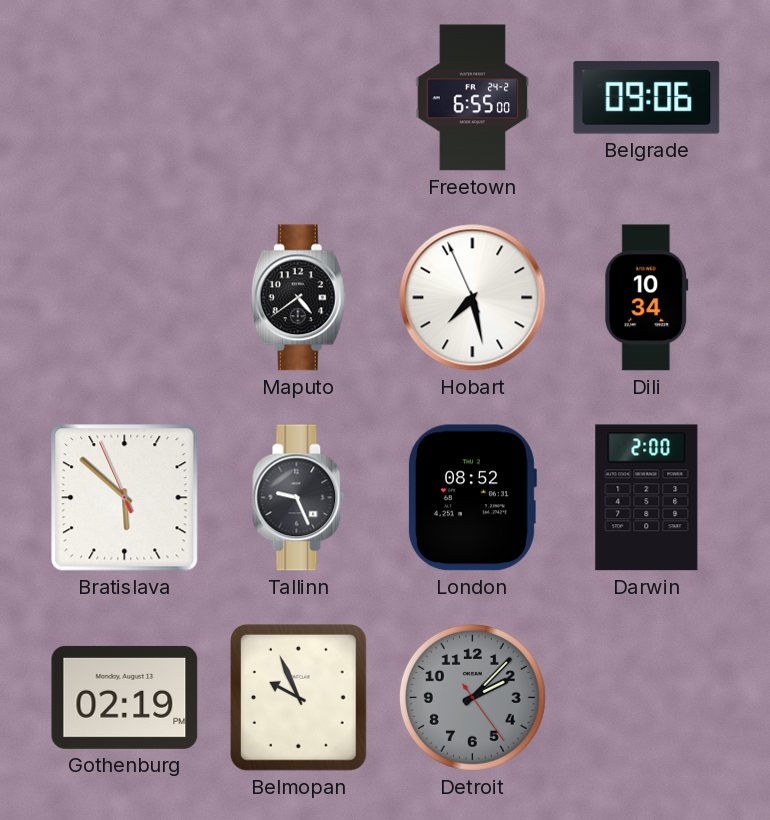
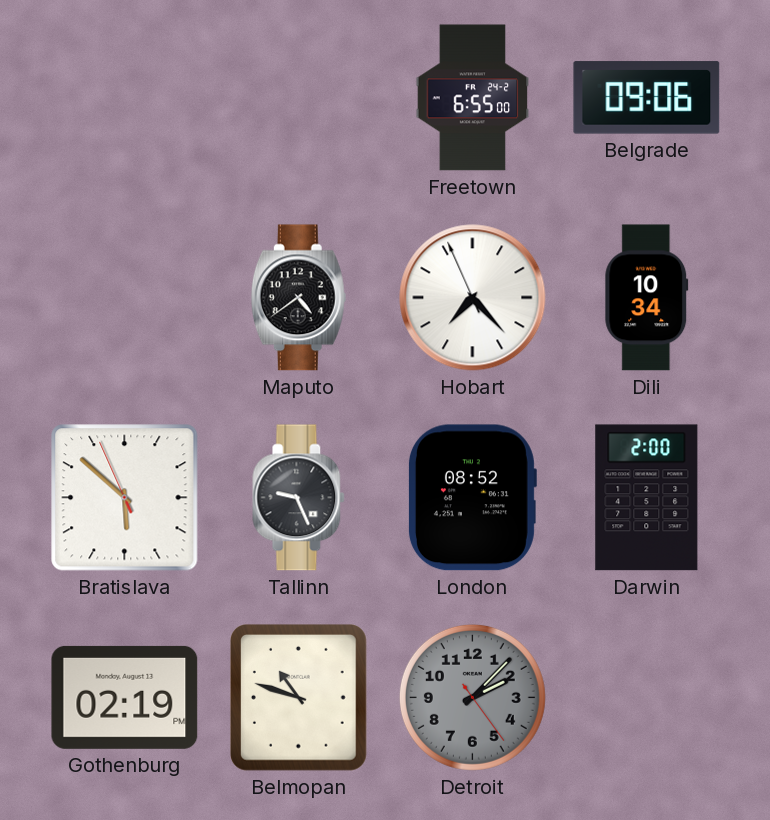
Hobart: 7:27 -> 7:22
Belmopan: 9:56 -> 10:48
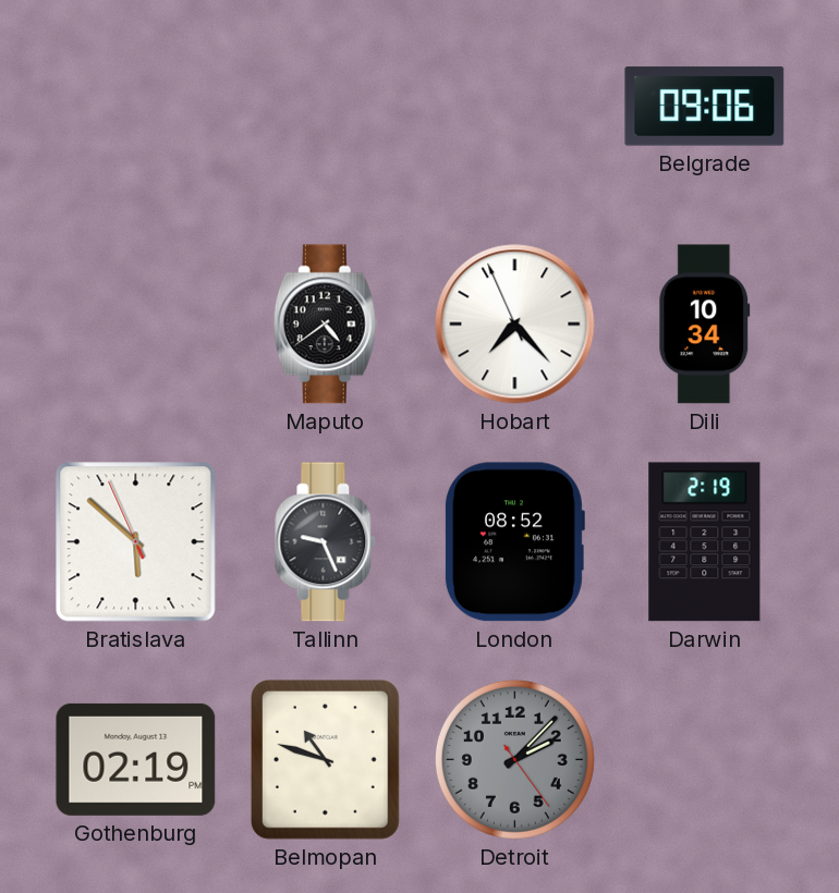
Freetown: 6:55 -> none
Darwin: 2:00 -> 2:19
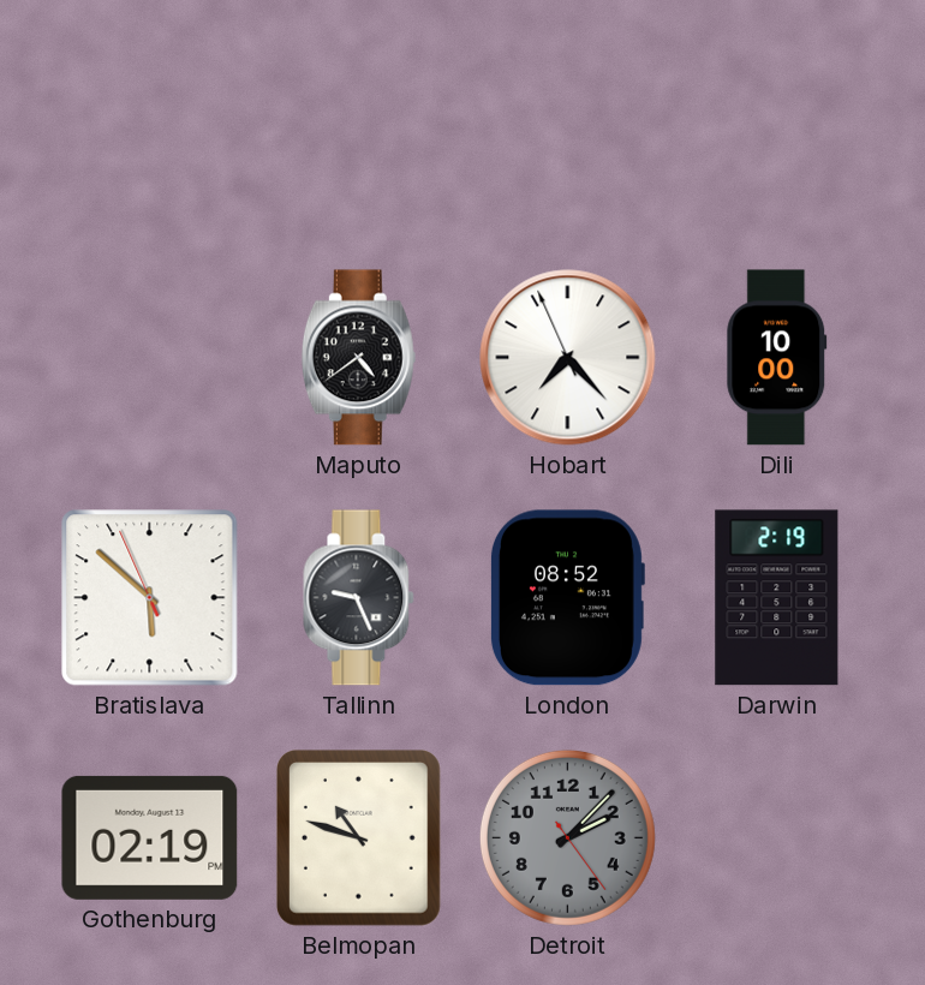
Belgrade: 09:06 -> none
Dili: 10:34 -> 10:00
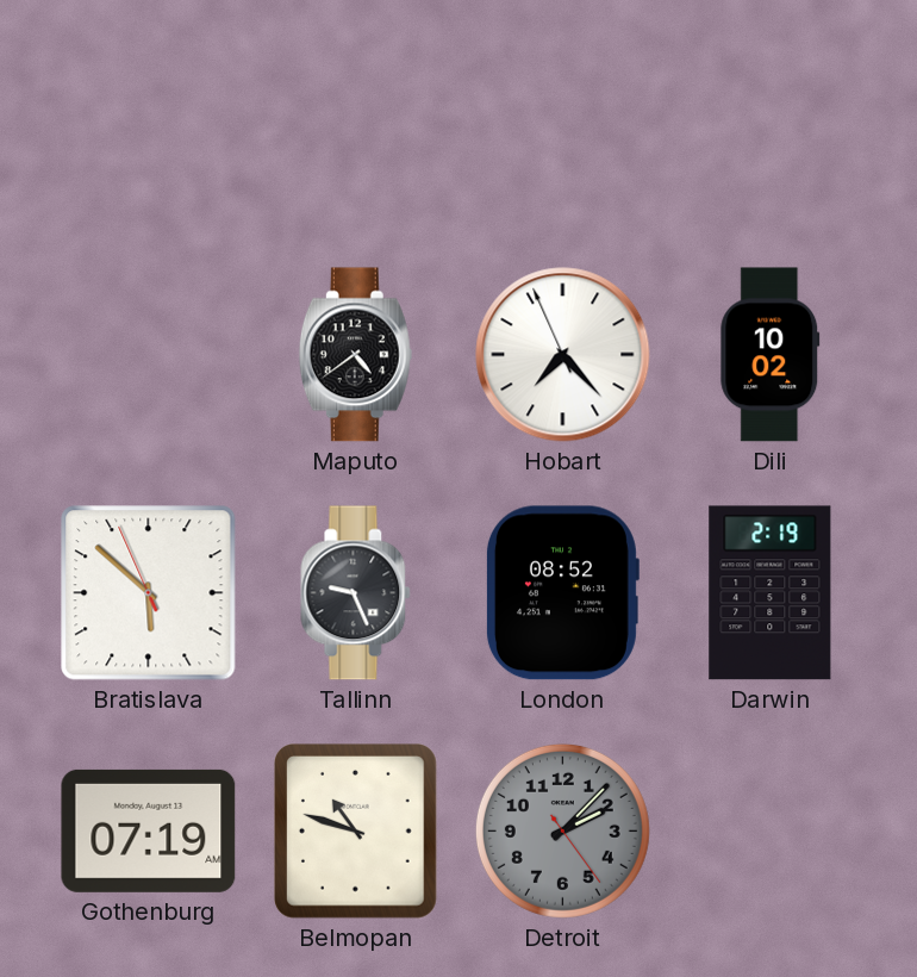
Dili: 10:00 -> 10:02
Gothenburg: 02:19 -> 07:19
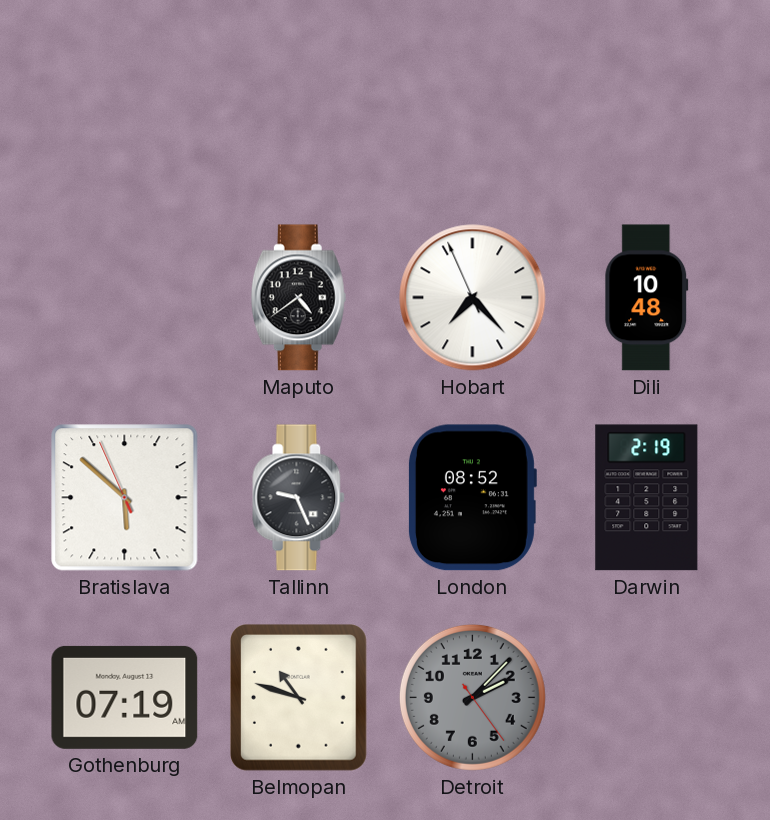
Dili: 10:02 -> 10:48
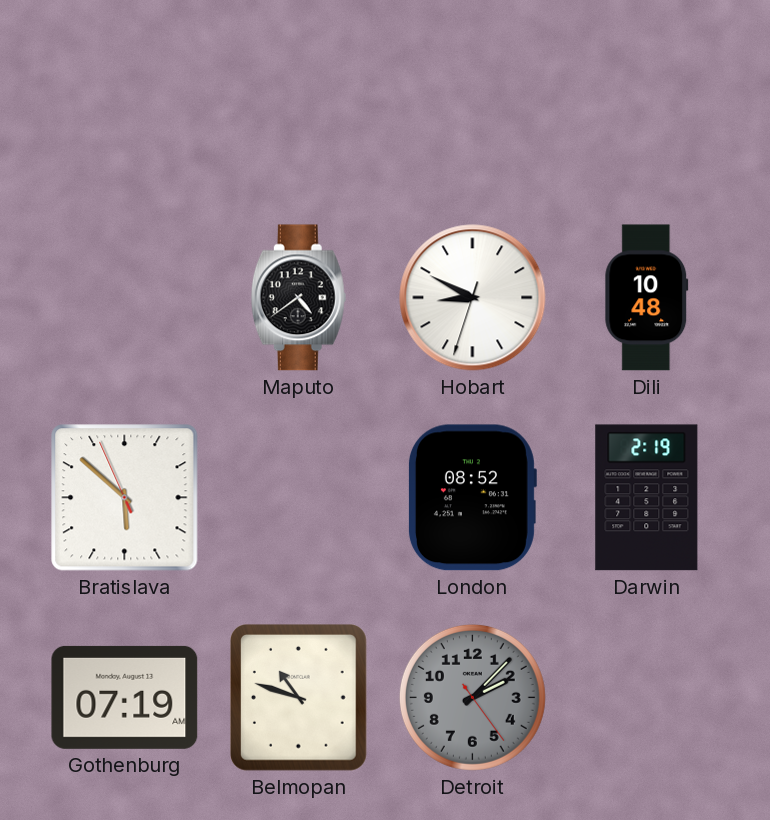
Hobart: 7:22 -> 8:49
Tallinn: 9:26 -> none
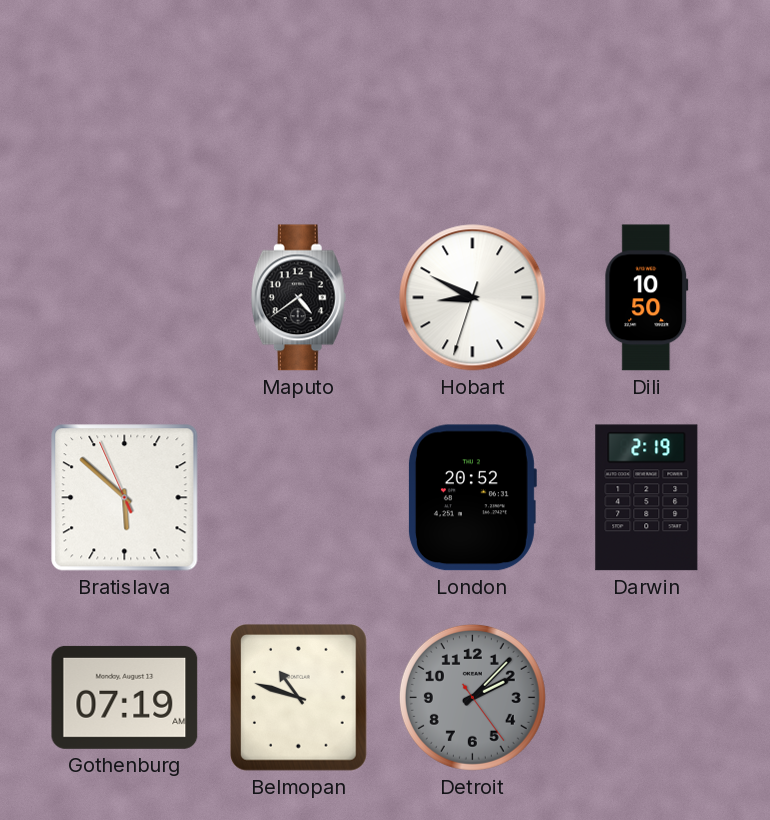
Dili: 10:48 -> 10:50
London: 08:52 -> 20:52
